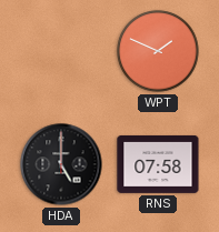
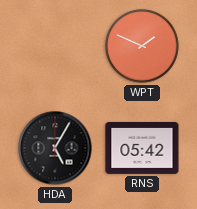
HDA: 5:00 -> 5:05
RNS: 07:58 -> 05:42
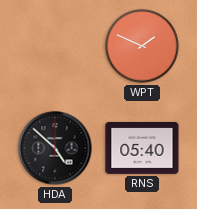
HDA: 5:05 -> 4:52
RNS: 05:42 -> 05:40
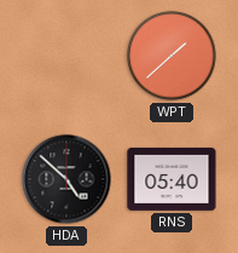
WPT: 1:49 -> 1:38
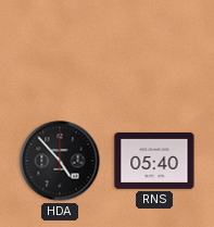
WPT: 1:38 -> none
HDA: 4:52 -> 4:53
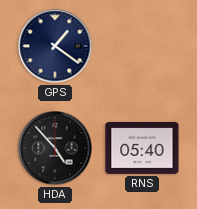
GPS: none -> 1:21
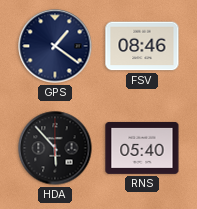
FSV: none -> 08:46
HDA: 4:53 -> 5:53
